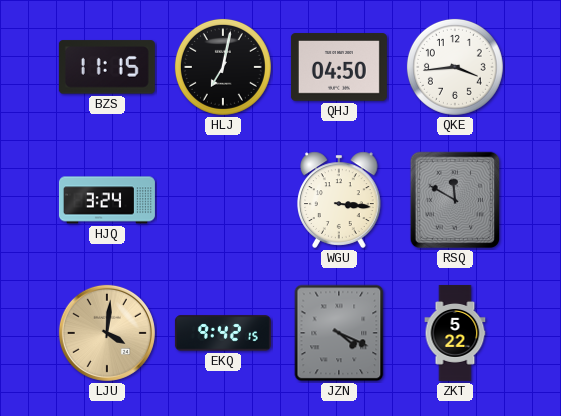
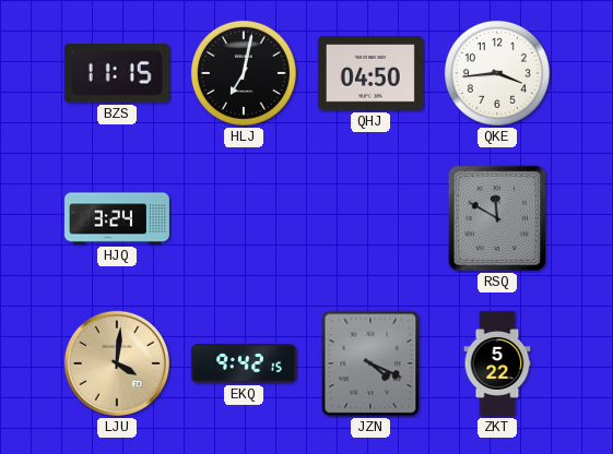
WGU: 3:16 -> none
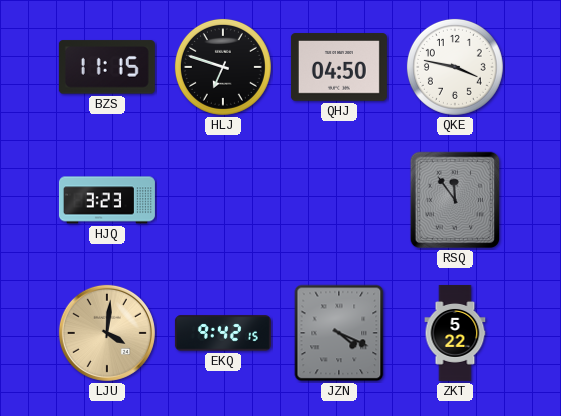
HLJ: 7:02 -> 6:48
QKE: 3:44 -> 3:47
HJQ: 3:24 -> 3:23
RSQ: 11:50 -> 11:54
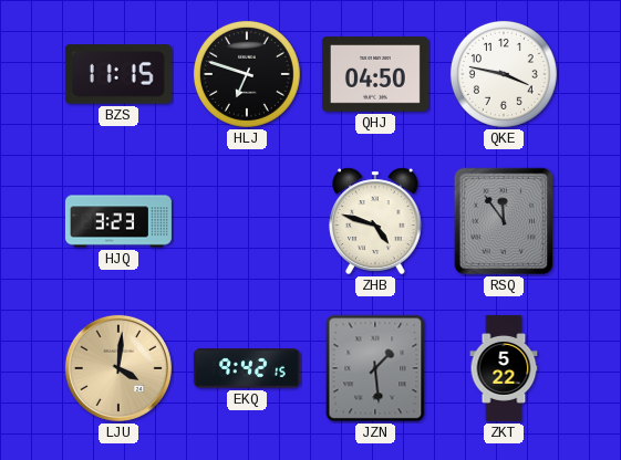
ZHB: none -> 4:48
JZN: 4:19 -> 1:29
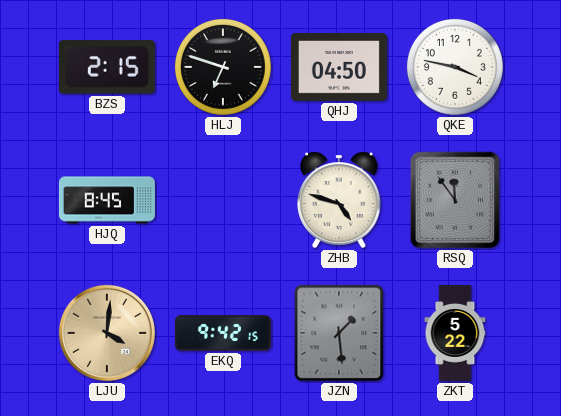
BZS: 11:15 -> 2:15
HJQ: 3:23 -> 8:45
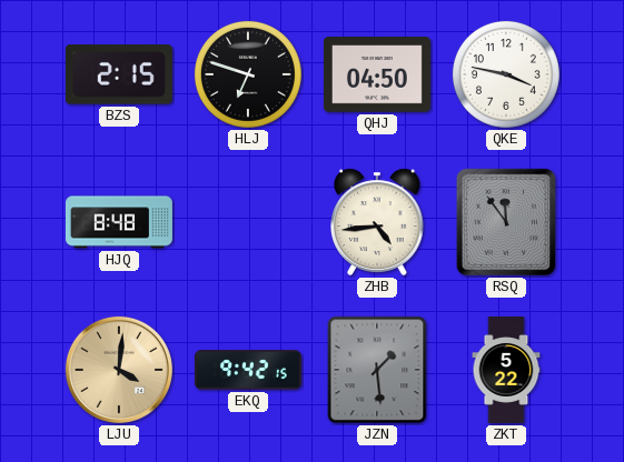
HJQ: 8:45 -> 8:48
ZHB: 4:48 -> 4:44
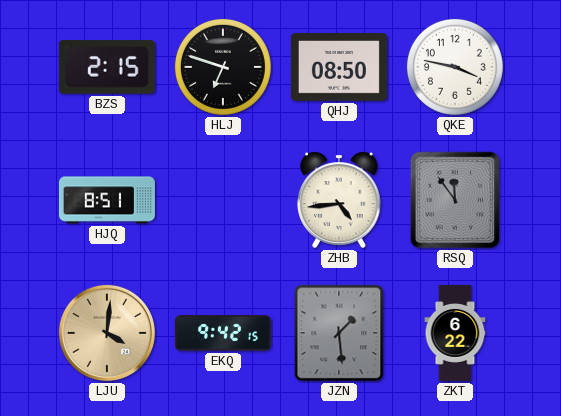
QHJ: 04:50 -> 08:50
HJQ: 8:48 -> 8:51
ZKT: 5:22 -> 6:22
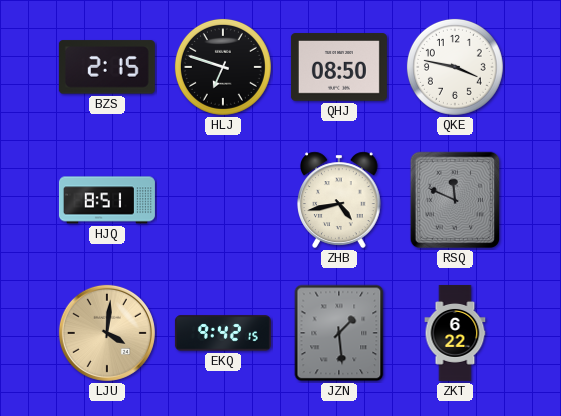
ZHB: 4:44 -> 4:43
RSQ: 11:54 -> 11:49
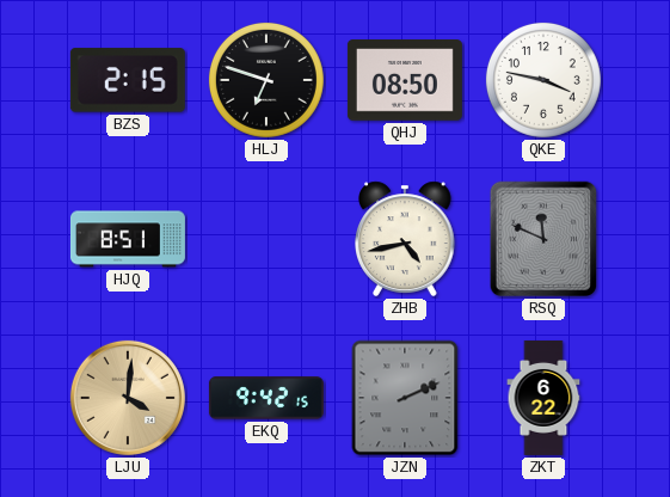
JZN: 1:29 -> 2:11
